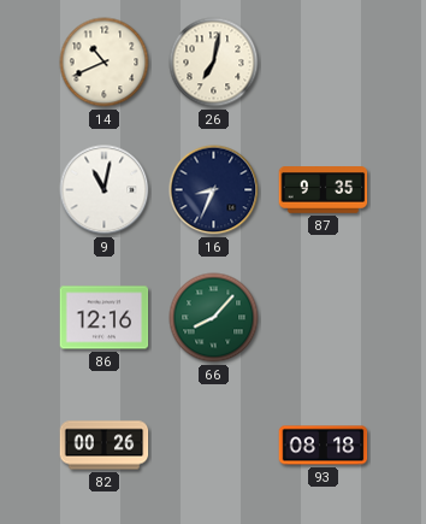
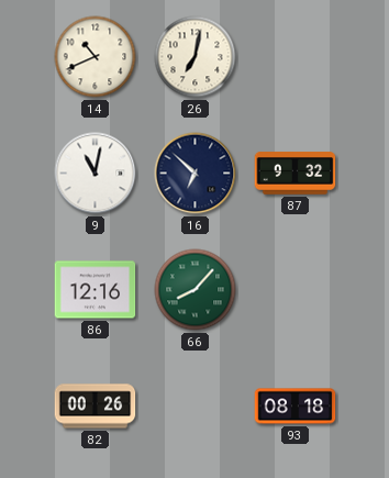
16: 8:34 -> 6:52
87: 9:35 -> 9:32
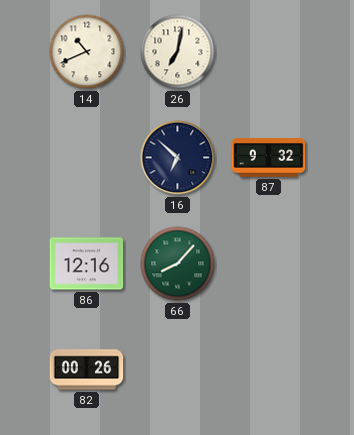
9: 11:02 -> none
93: 08:18 -> none
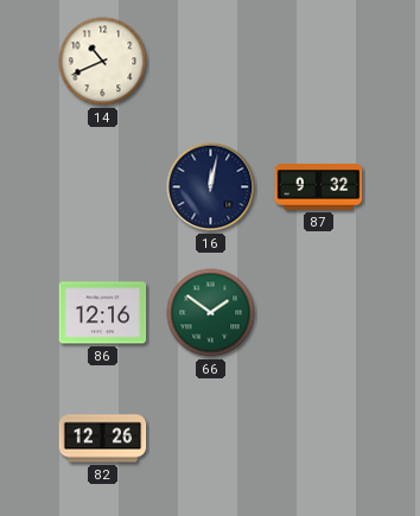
26: 7:02 -> none
16: 6:52 -> 12:02
66: 8:07 -> 1:51
82: 00:26 -> 12:26
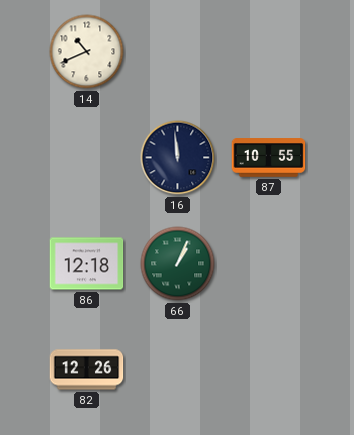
16: 12:02 -> 11:59
87: 9:32 -> 10:55
86: 12:16 -> 12:18
66: 1:51 -> 1:04
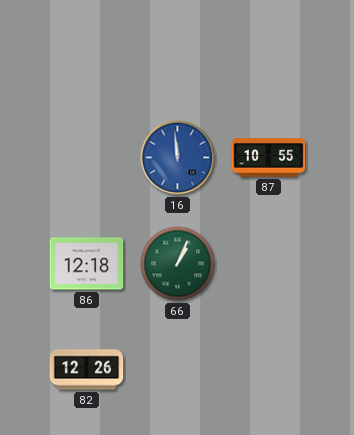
14: 10:41 -> none
16 dial: navy -> blue
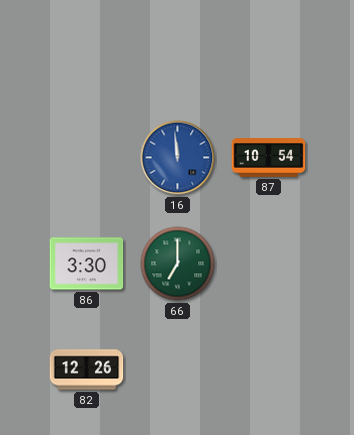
87: 10:55 -> 10:54
86: 12:18 -> 3:30
66: 1:04 -> 7:00
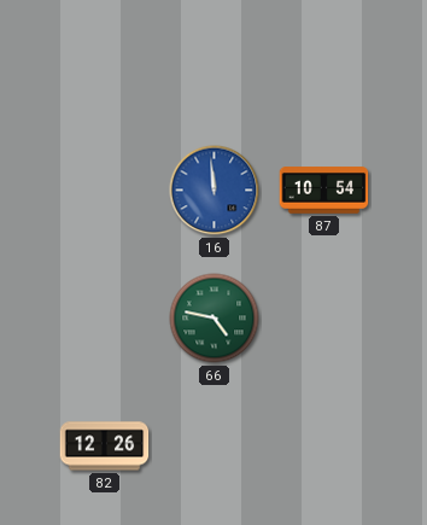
86: 3:30 -> none
66: 7:00 -> 4:47
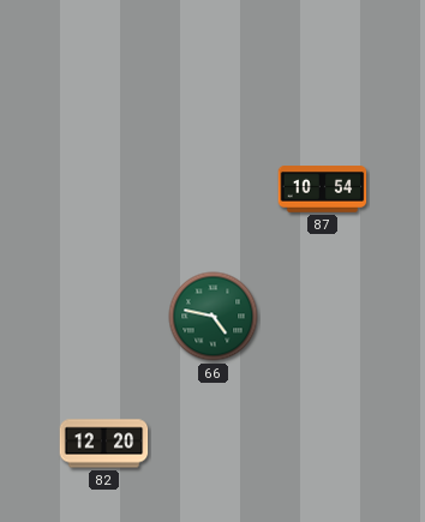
16: 11:59 -> none
82: 12:26 -> 12:20
